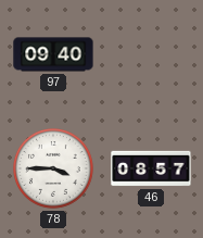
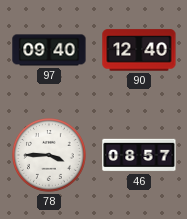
90: none -> 12:40
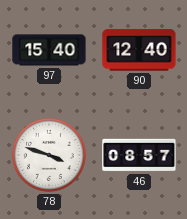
97: 09:40 -> 15:40
78: 3:45 -> 3:48
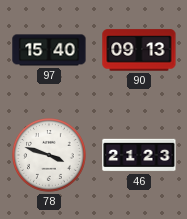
90: 12:40 -> 09:13
46: 08:57 -> 21:23
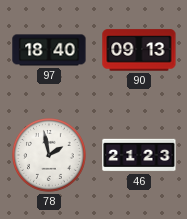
97: 15:40 -> 18:40
78: 3:48 -> 1:58
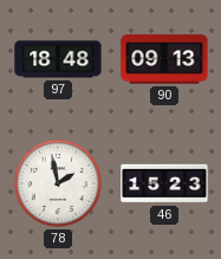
97: 18:40 -> 18:48
46: 21:23 -> 15:23
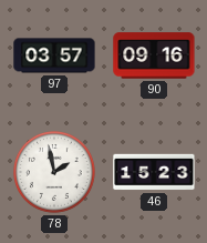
97: 18:48 -> 03:57
90: 09:13 -> 09:16
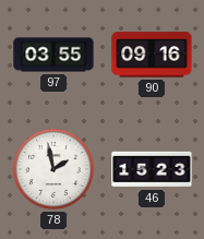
97: 03:57 -> 03:55
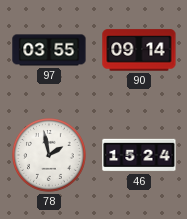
90: 09:16 -> 09:14
46: 15:23 -> 15:24
